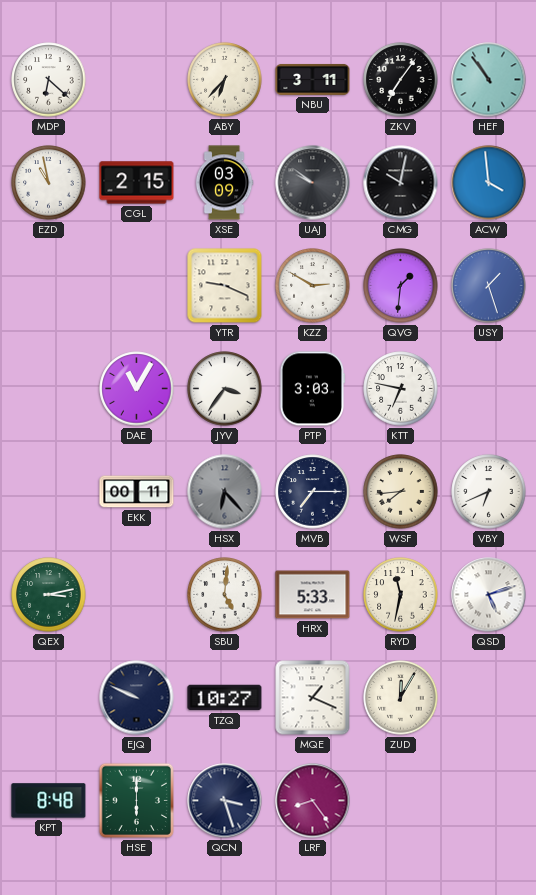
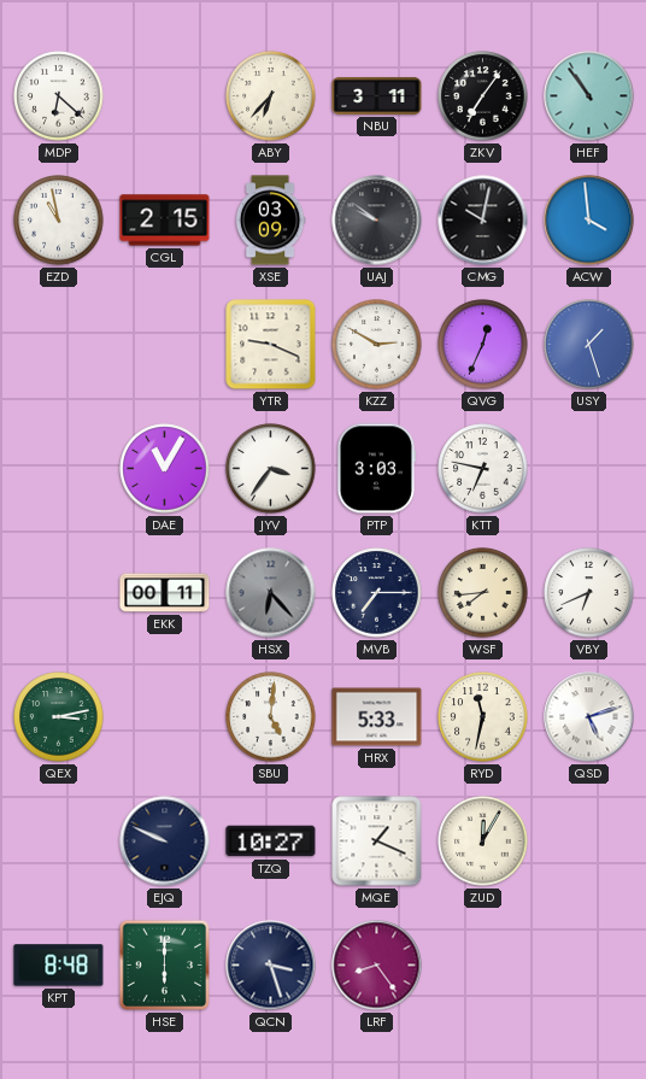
QVG: 1:31 -> 12:34
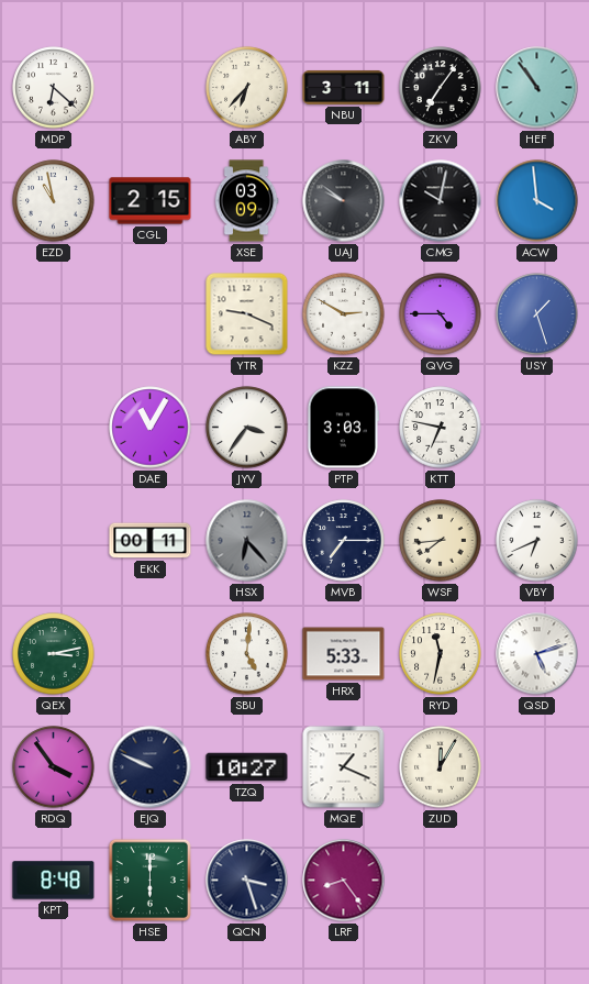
QVG: 12:34 -> 4:45
RDQ: none -> 3:54
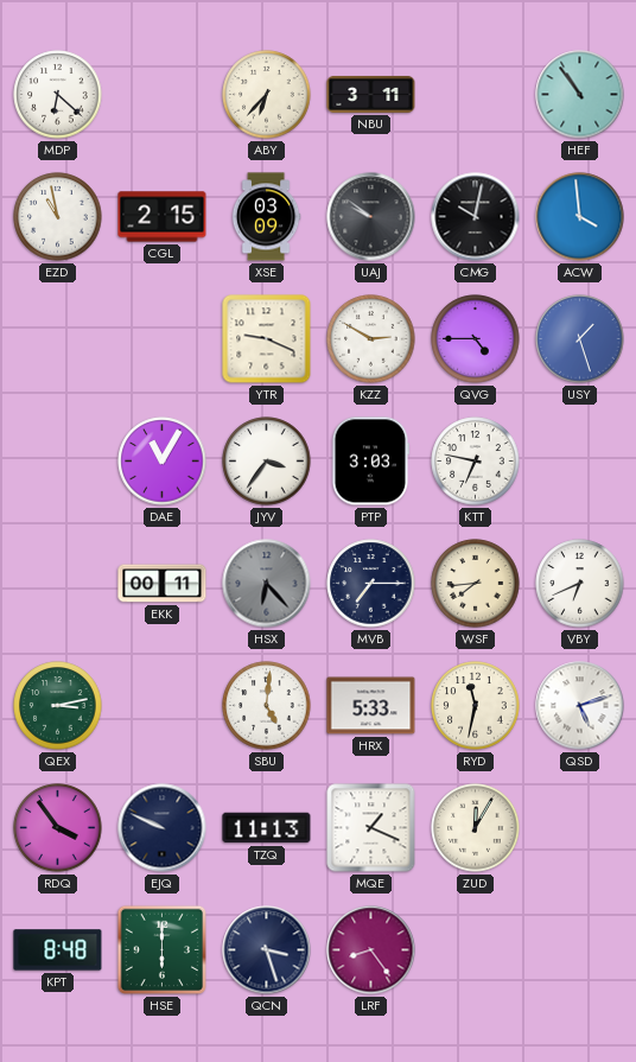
ZKV: 7:06 -> none
TZQ: 10:27 -> 11:13
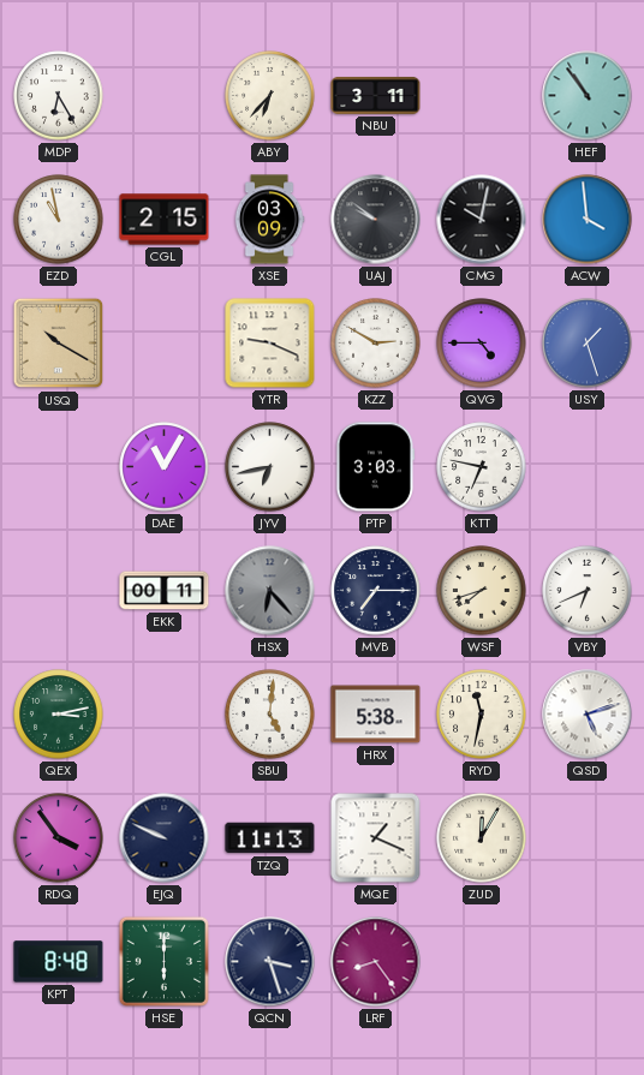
MDP: 6:22 -> 6:25
USQ: none -> 10:20
JYV: 3:36 -> 6:43
WSF: 7:44 -> 7:42
HRX: 5:33 -> 5:38
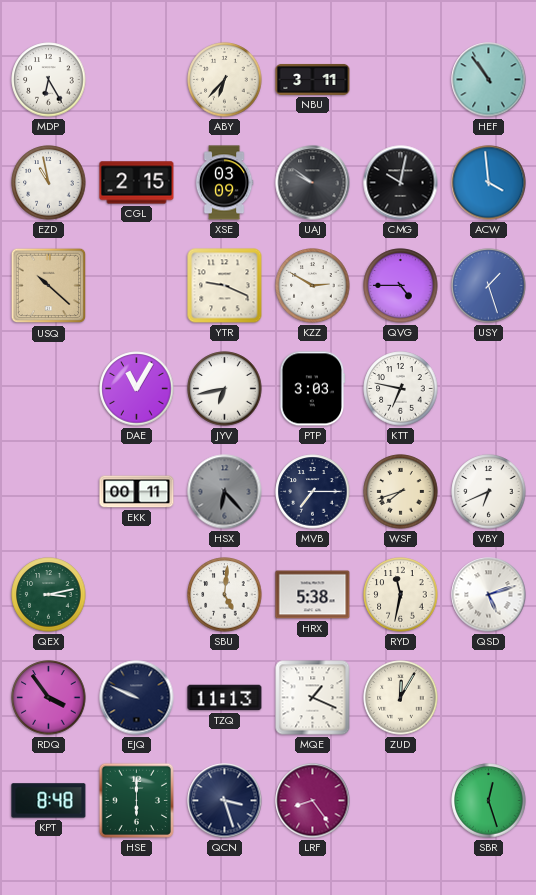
USQ: 10:20 -> 10:22
SBR: none -> 12:27
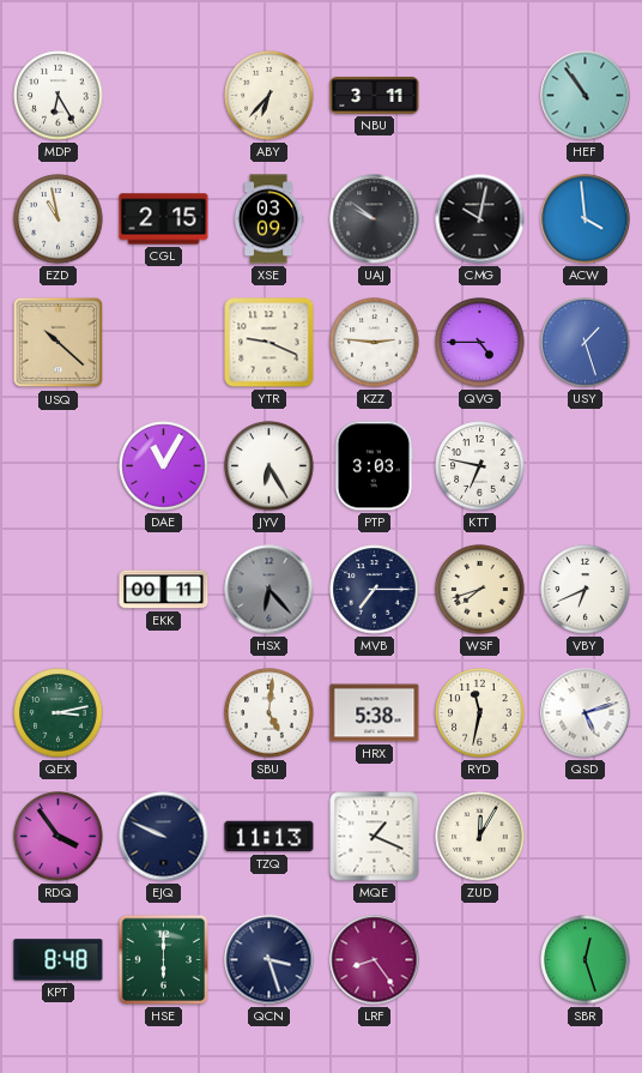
KZZ: 2:50 -> 2:46
JYV: 6:43 -> 6:25
